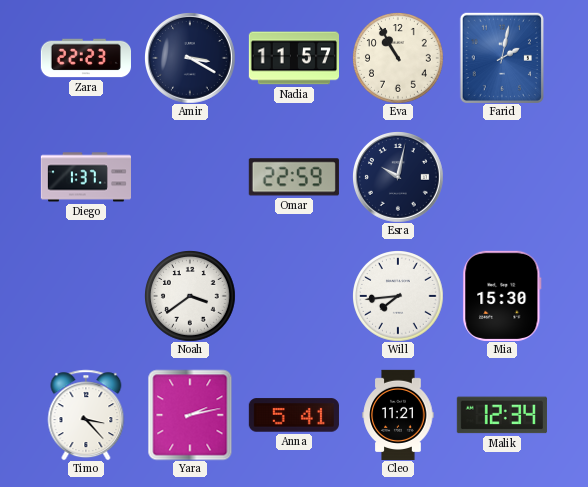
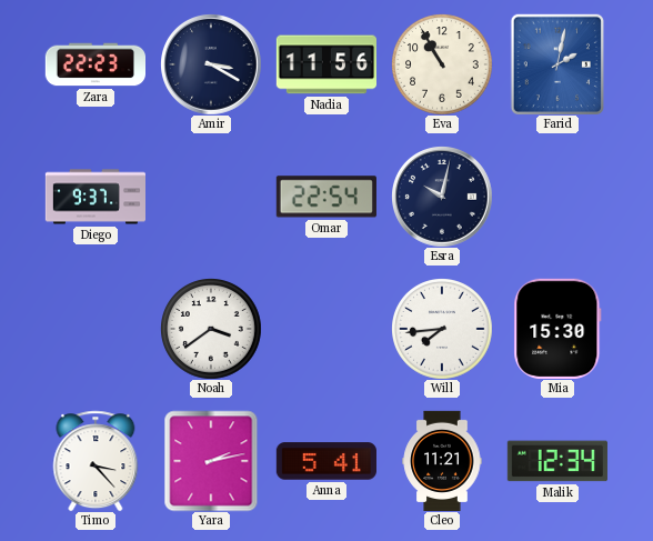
Nadia: 11:57 -> 11:56
Diego: 1:37 -> 9:37
Omar: 22:59 -> 22:54
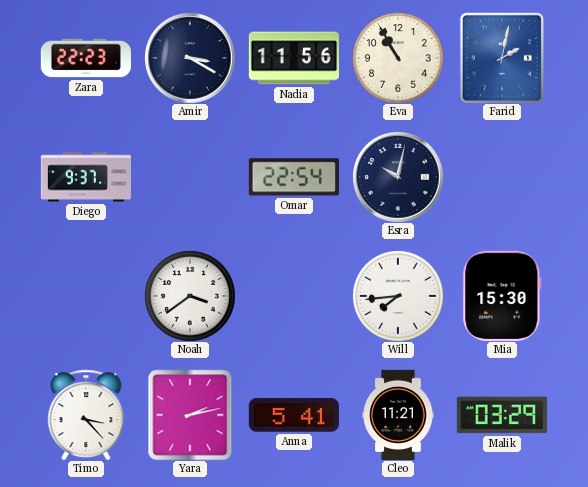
Malik: 12:34 -> 03:29
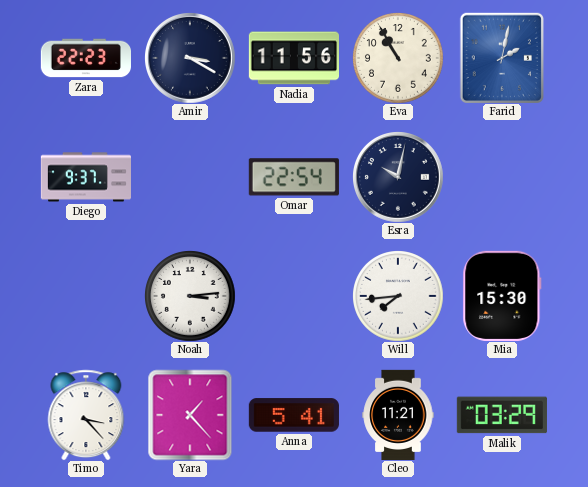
Noah: 3:39 -> 3:14
Yara: 2:13 -> 1:23
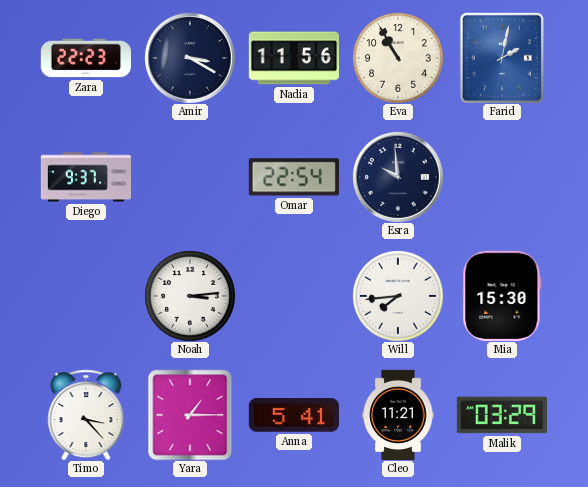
Esra: 10:02 -> 9:59
Yara: 1:23 -> 1:15
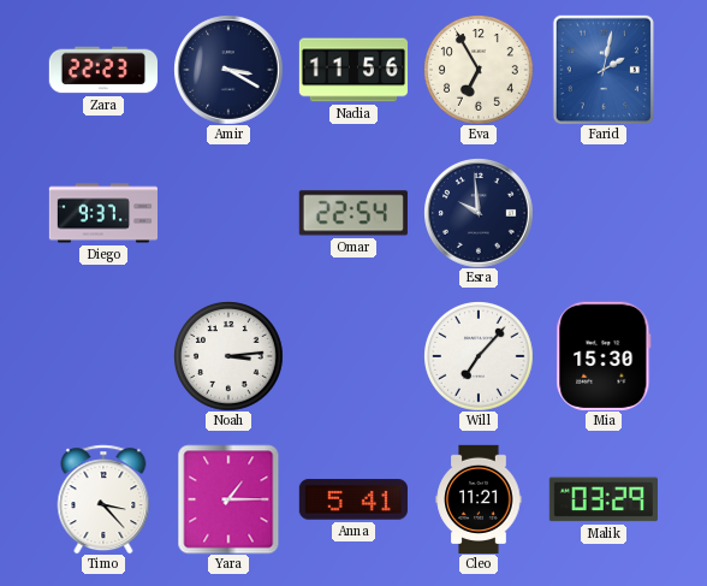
Eva: 10:55 -> 6:55
Will: 7:44 -> 7:07
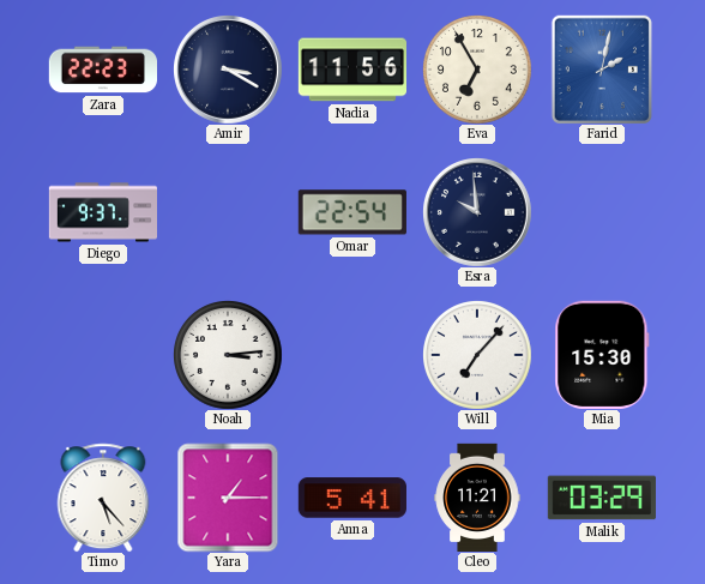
Timo: 3:23 -> 5:23
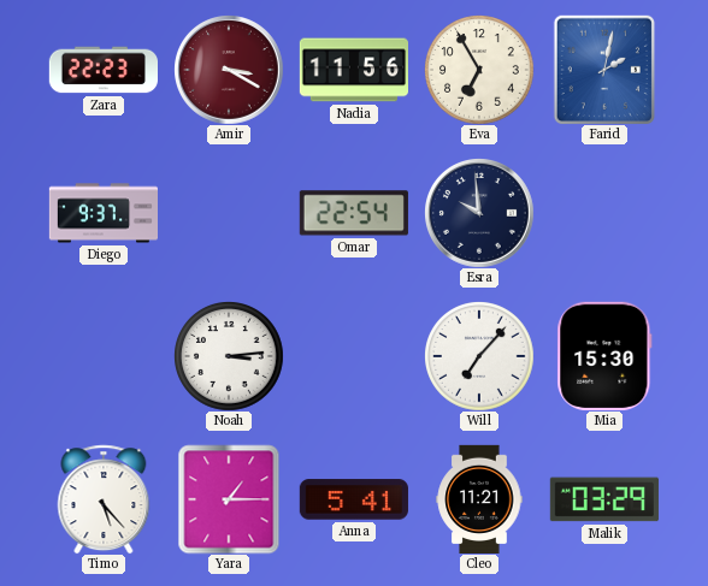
Amir dial: navy -> burgundy
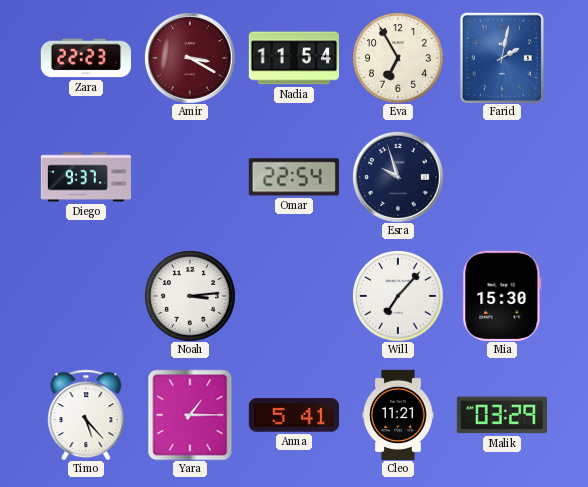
Nadia: 11:56 -> 11:54
Esra: 9:59 -> 9:57
